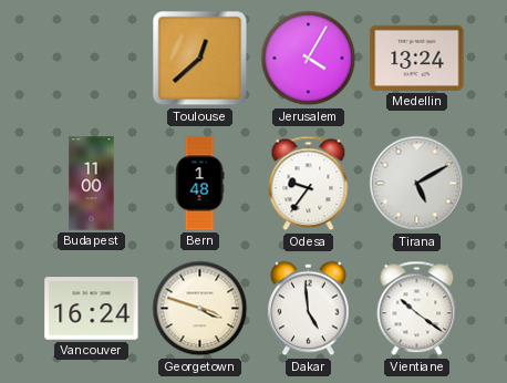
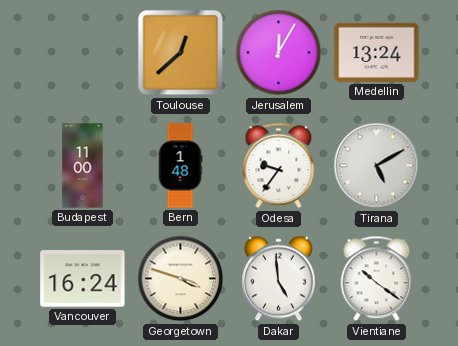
Jerusalem: 4:05 -> 12:05
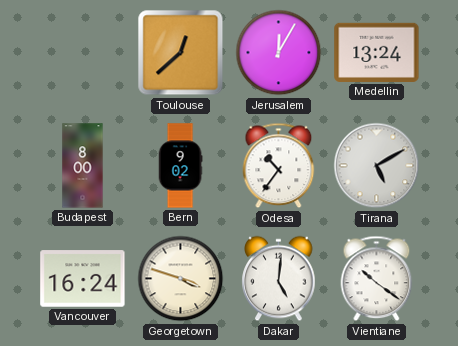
Budapest: 11:00 -> 8:00
Bern: 1:48 -> 9:02
Odesa: 9:36 -> 10:36
Dakar: 4:59 -> 5:01
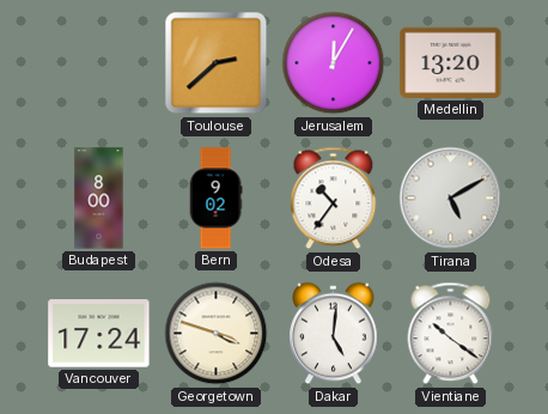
Toulouse: 12:38 -> 2:38
Medellin: 13:24 -> 13:20
Vancouver: 16:24 -> 17:24
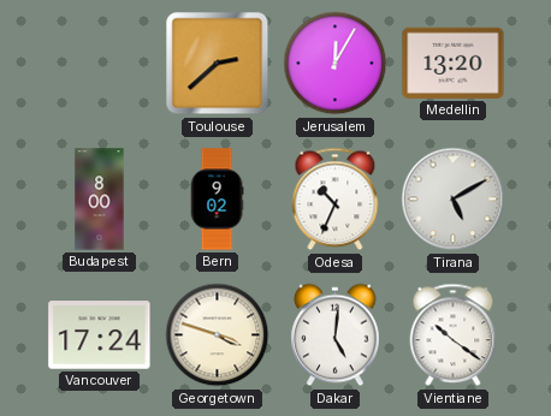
Odesa: 10:36 -> 10:34
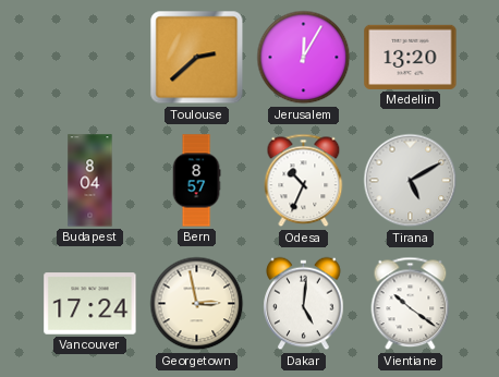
Budapest: 8:00 -> 8:04
Bern: 9:02 -> 8:57
Georgetown: 3:48 -> 2:58
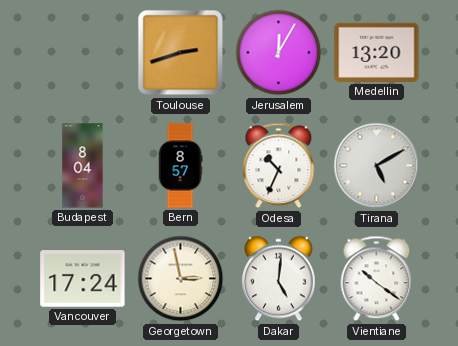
Toulouse: 2:38 -> 2:42
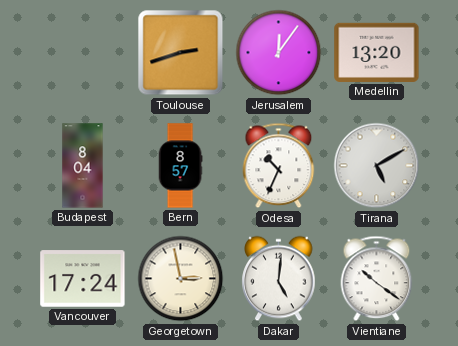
Jerusalem: 12:05 -> 12:06
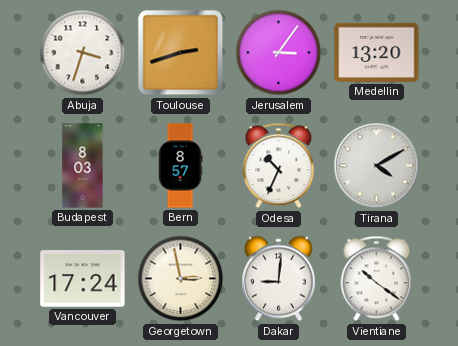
Abuja: none -> 3:33
Jerusalem: 12:06 -> 3:06
Budapest: 8:04 -> 8:03
Tirana: 5:10 -> 4:10
Dakar: 5:01 -> 9:01
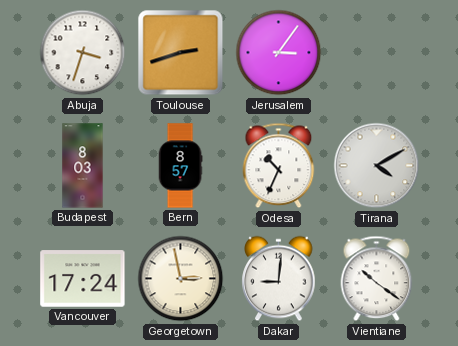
Medellin: 13:20 -> none
